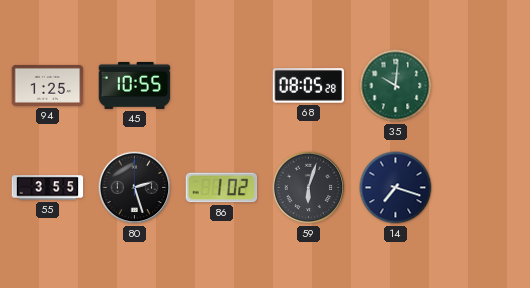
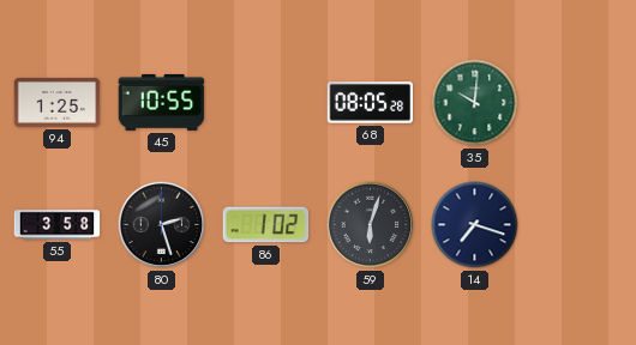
55: 3:55 -> 3:58
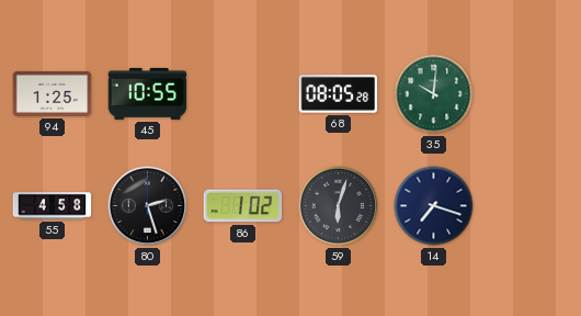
55: 3:58 -> 4:58
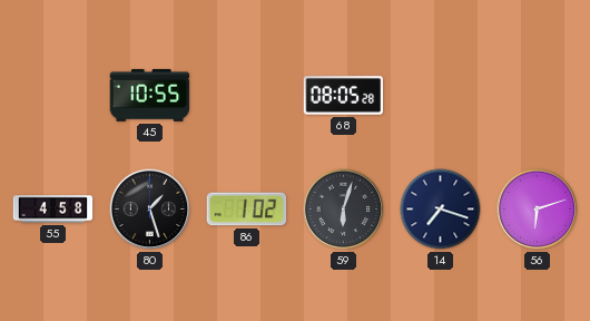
94: 1:25 -> none
35: 10:01 -> none
80: 2:27 -> 1:27
56: none -> 6:12
